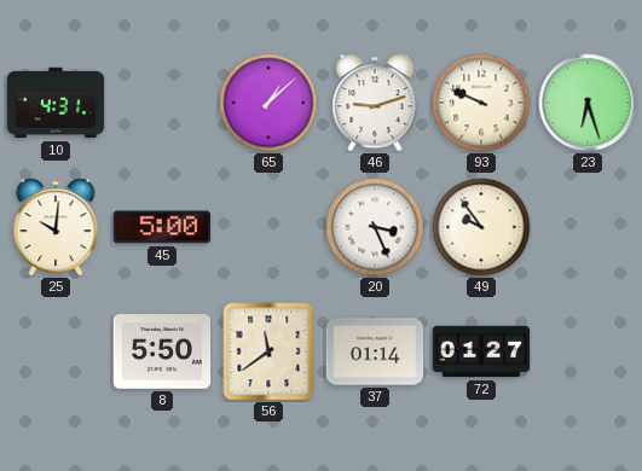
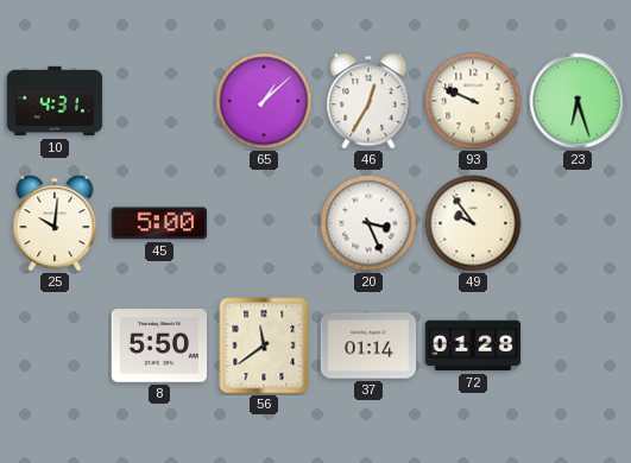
46: 9:12 -> 12:35
72: 01:27 -> 01:28
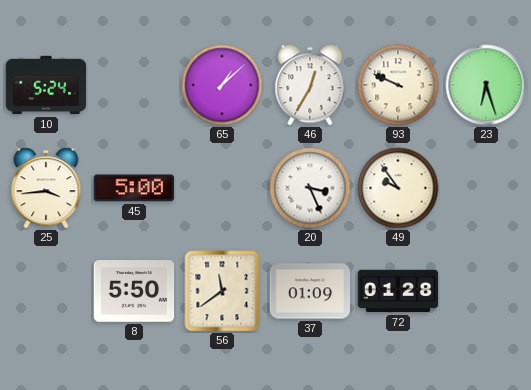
10: 4:31 -> 5:24
25: 10:01 -> 3:44
37: 01:14 -> 01:09
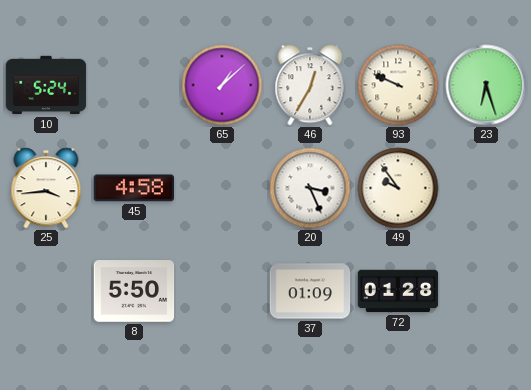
45: 5:00 -> 4:58
56: 11:39 -> none
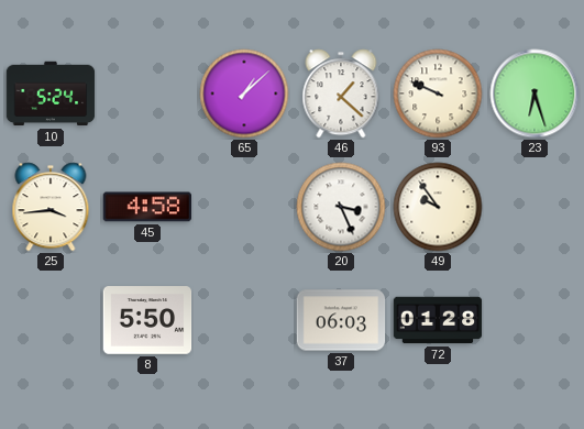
46: 12:35 -> 1:22
37: 01:09 -> 06:03
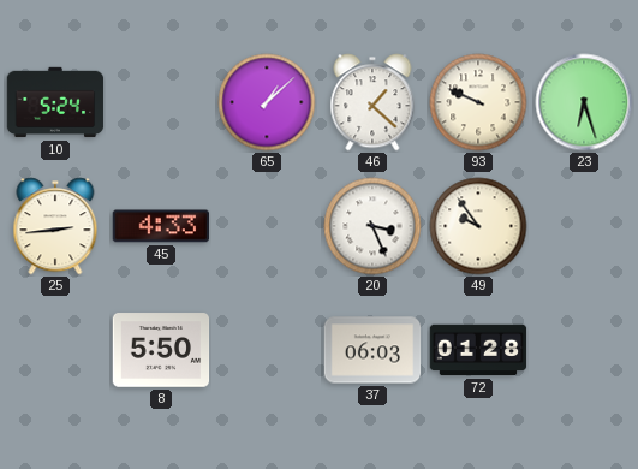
25: 3:44 -> 2:44
45: 4:58 -> 4:33
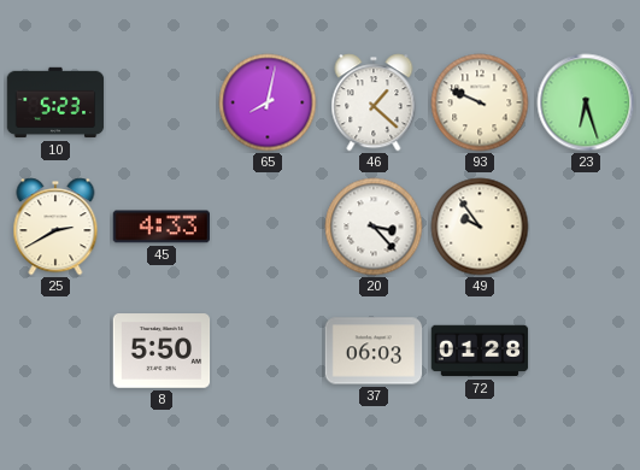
10: 5:24 -> 5:23
65: 1:08 -> 8:02
25: 2:44 -> 2:40
20: 3:26 -> 3:23
